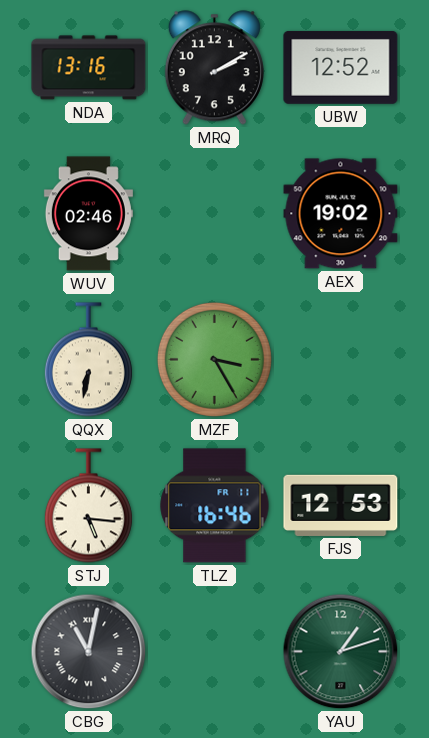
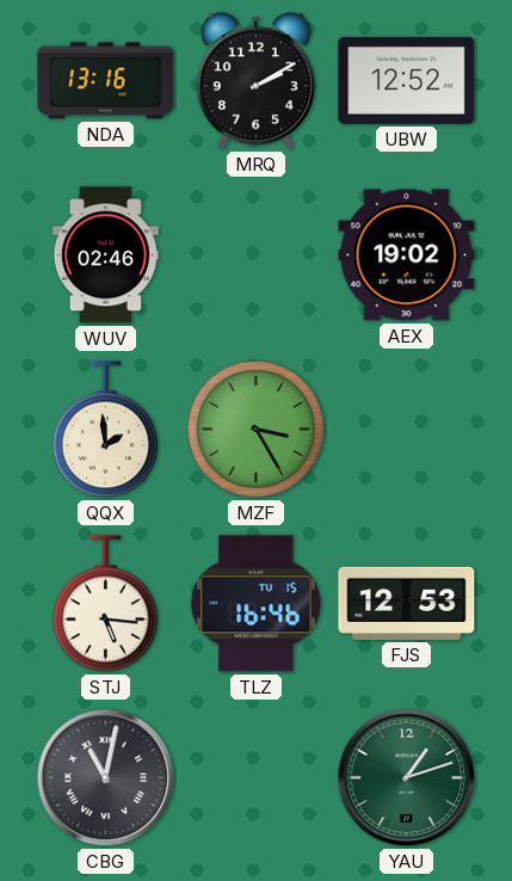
QQX: 6:32 -> 1:59
TLZ date: FR 11 -> TU 15
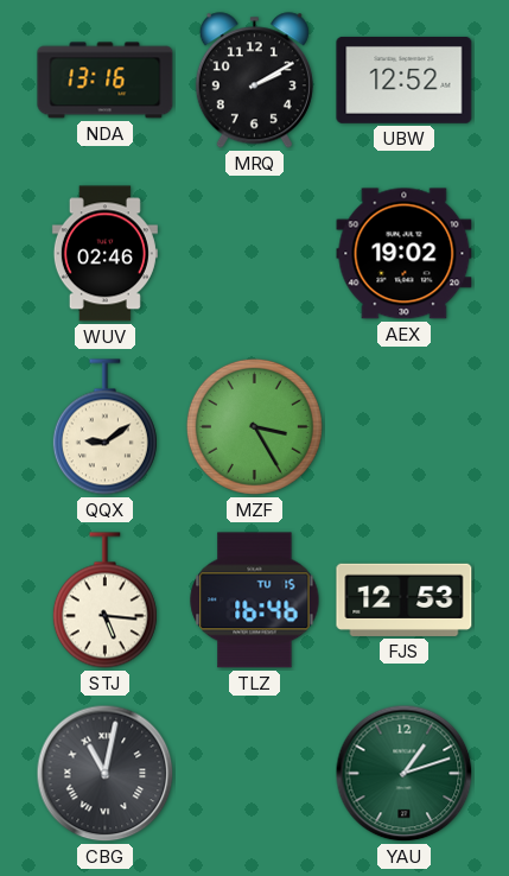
QQX: 1:59 -> 9:09
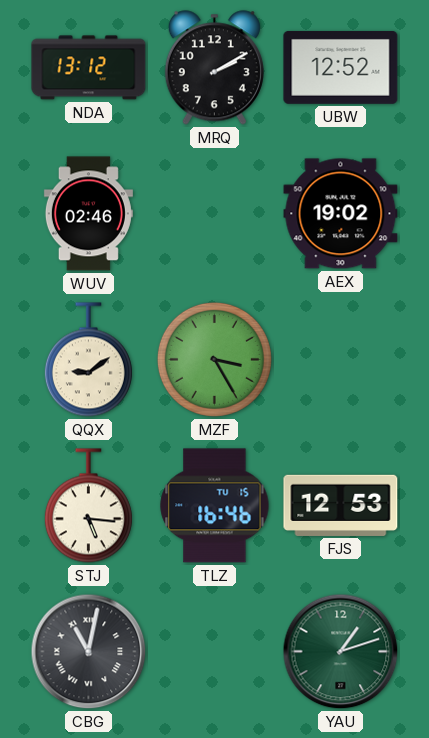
NDA: 13:16 -> 13:12
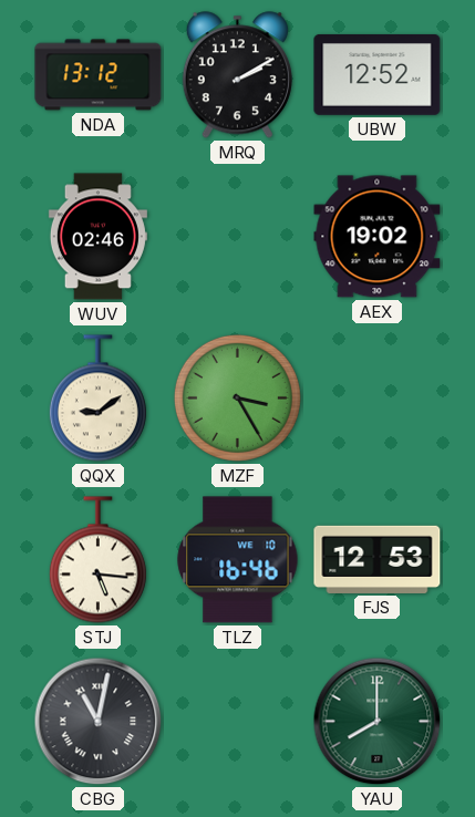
TLZ date: TU 15 -> WE 10
YAU: 1:12 -> 8:00
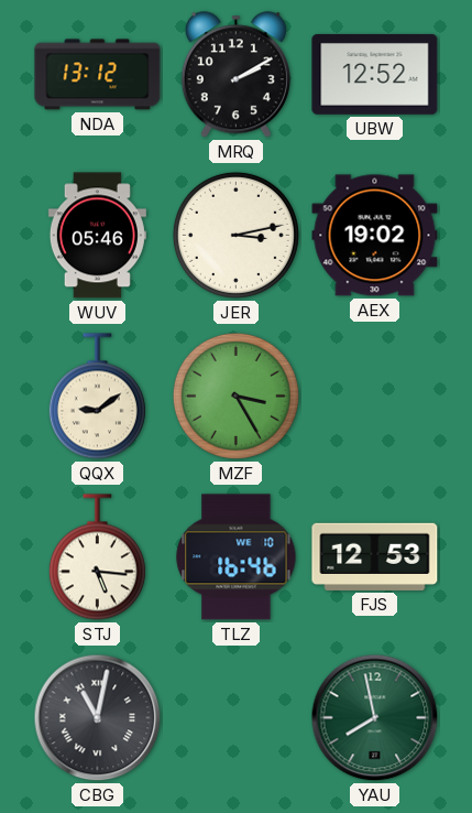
WUV: 02:46 -> 05:46
JER: none -> 3:13
YAU: 8:00 -> 7:58
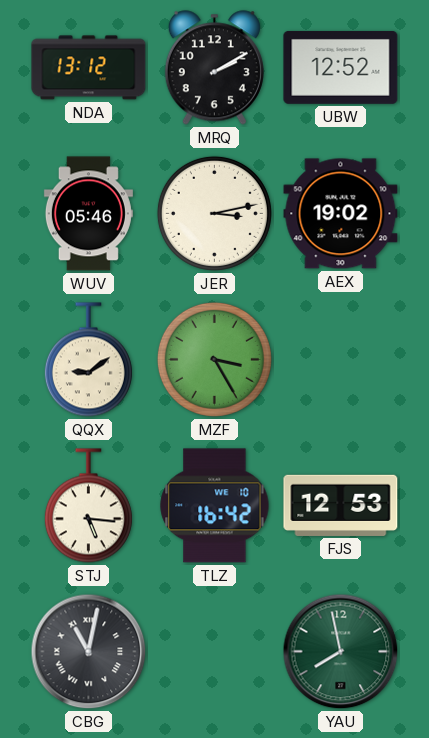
TLZ: 16:46 -> 16:42
